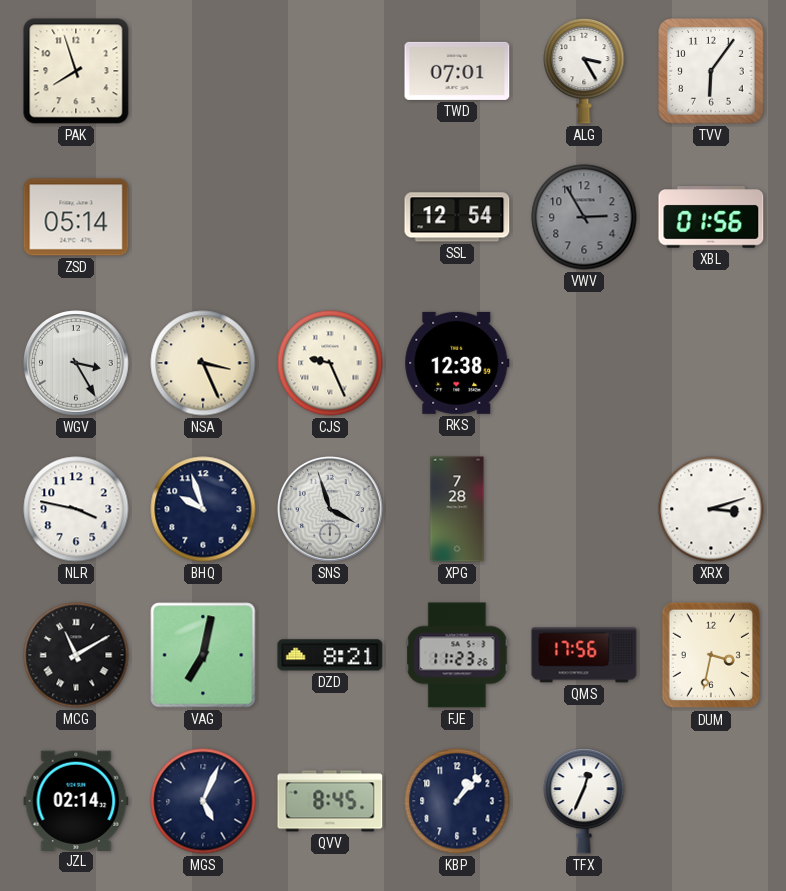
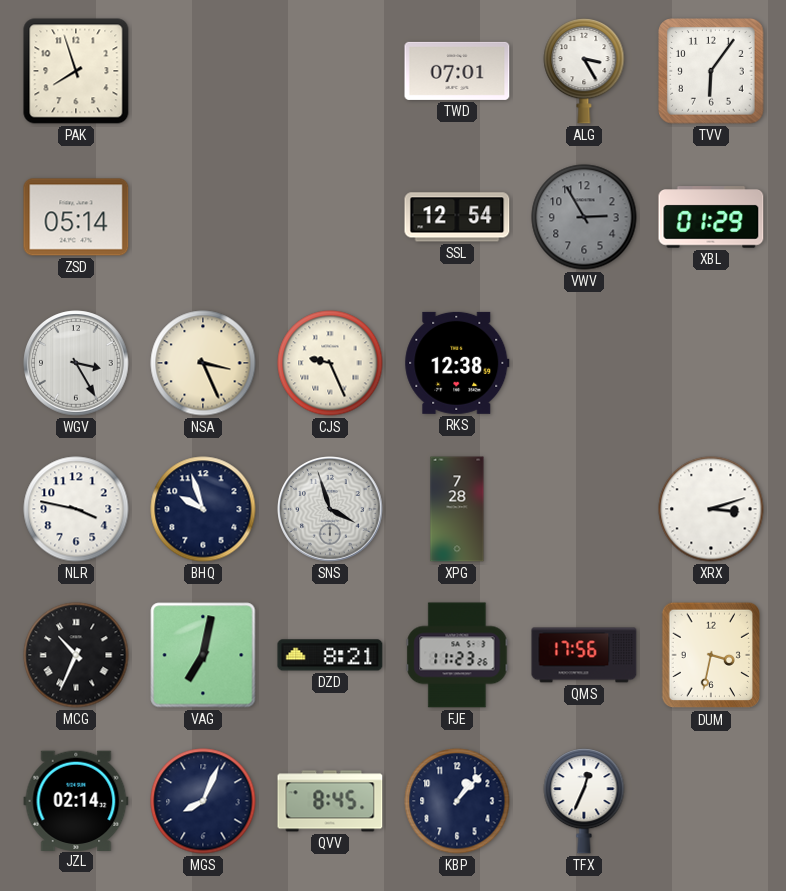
XBL: 01:56 -> 01:29
MCG: 11:10 -> 10:34
MGS: 5:04 -> 8:04
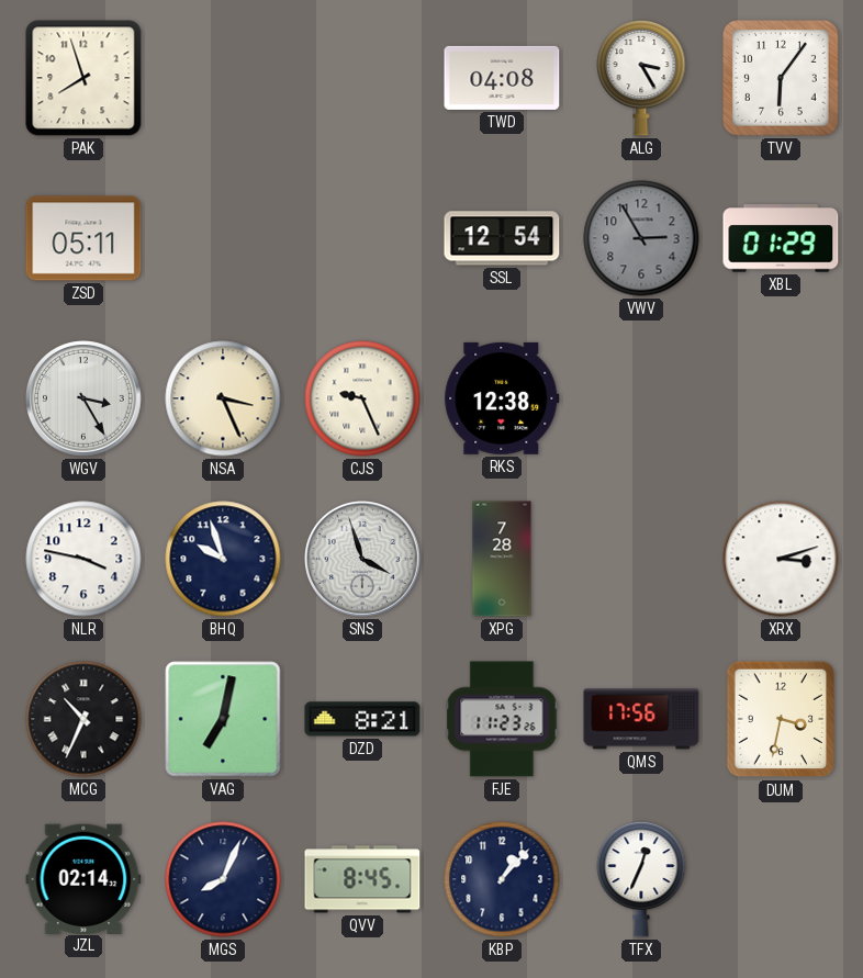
TWD: 07:01 -> 04:08
ZSD: 05:14 -> 05:11
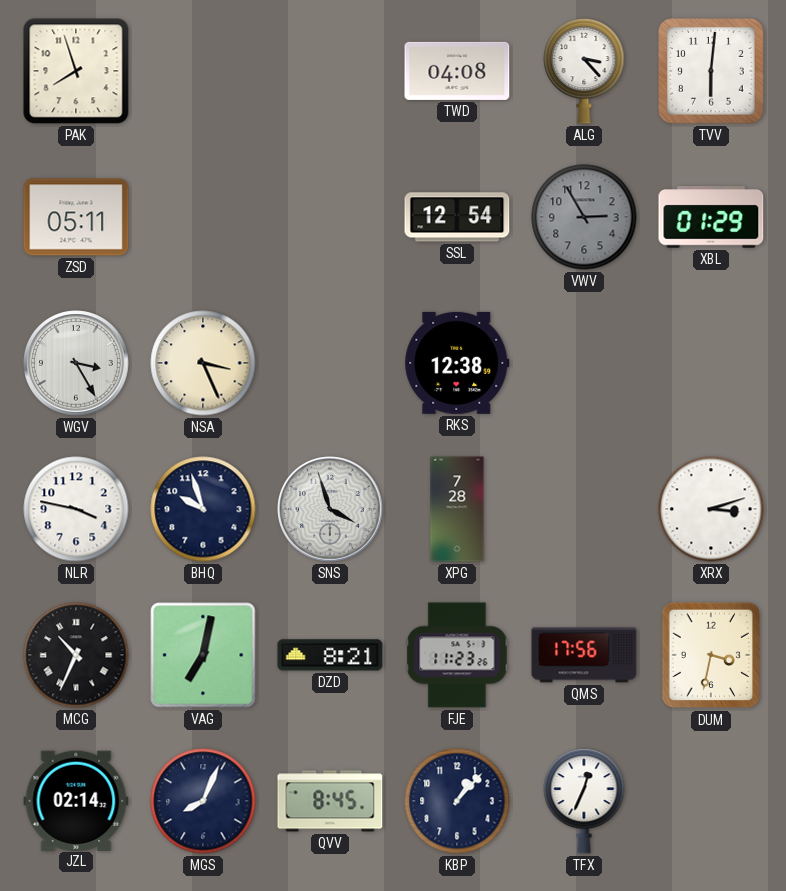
ALG: 3:25 -> 3:23
TVV: 6:06 -> 6:01
CJS: 9:26 -> none
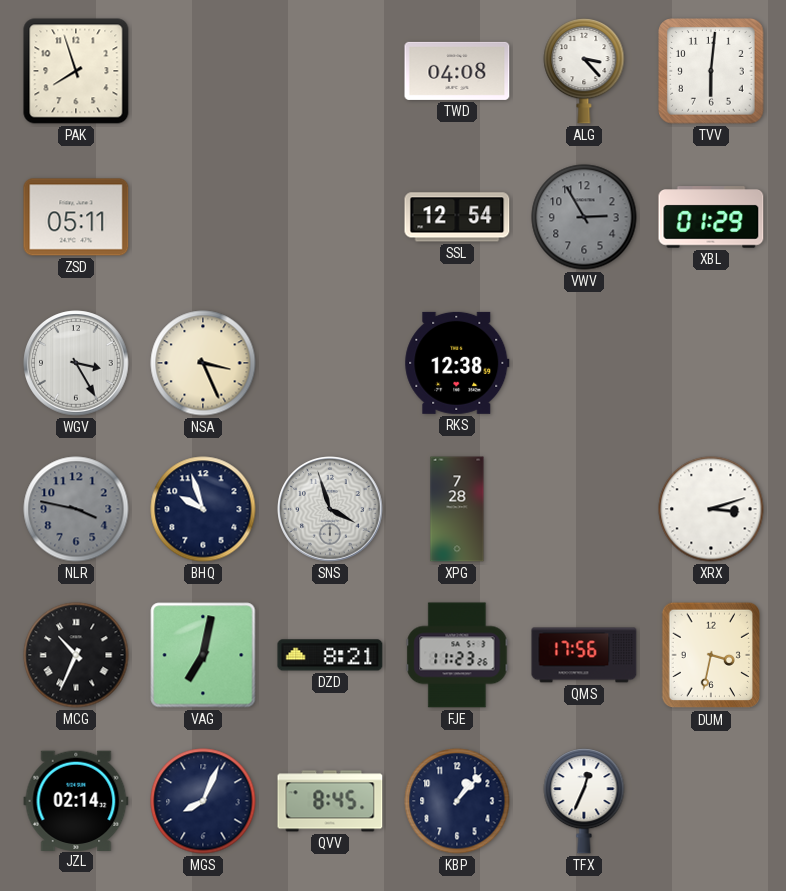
NLR dial: white -> grey
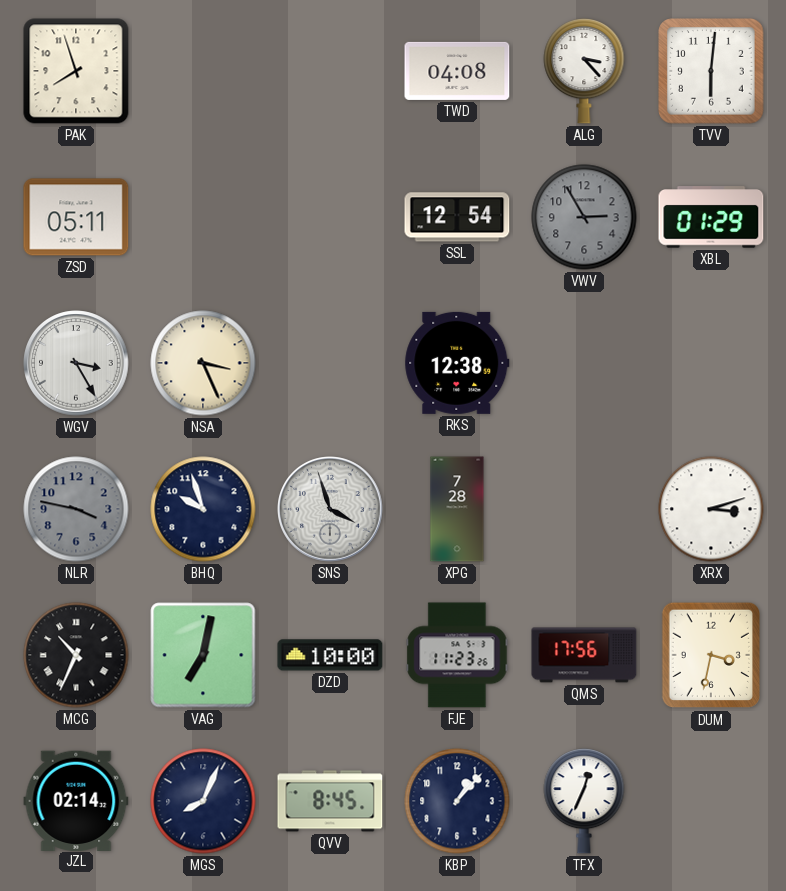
DZD: 8:21 -> 10:00
